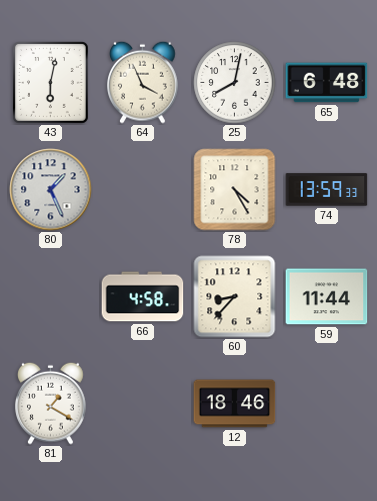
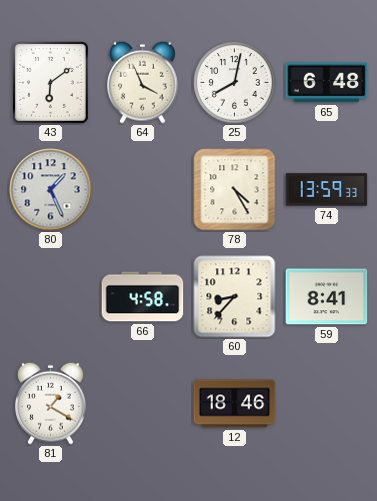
43: 6:02 -> 6:09
59: 11:44 -> 8:41
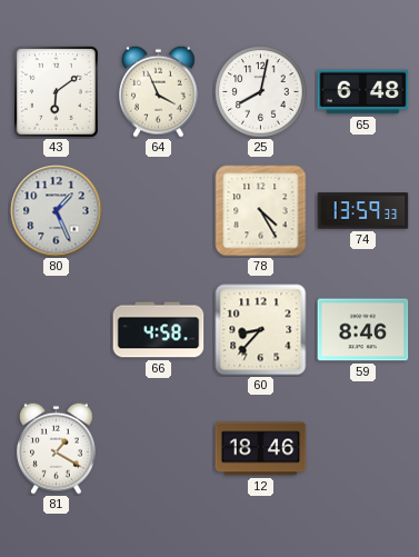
59: 8:41 -> 8:46
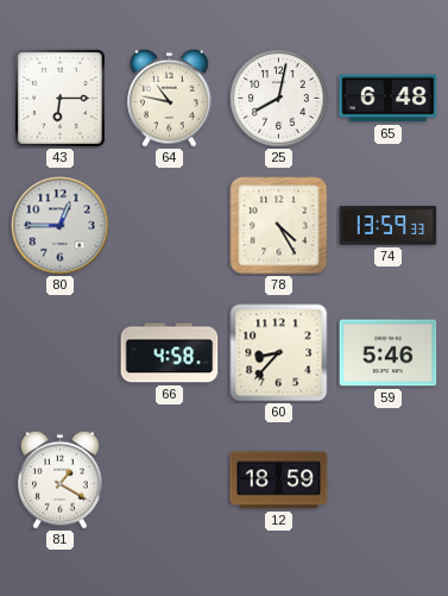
43: 6:09 -> 6:15
64: 3:56 -> 10:47
80: 1:26 -> 12:45
59: 8:46 -> 5:46
12: 18:46 -> 18:59
